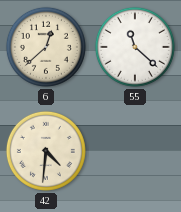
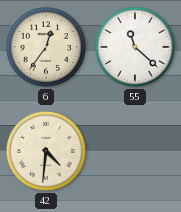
6: 12:38 -> 12:36
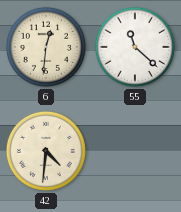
6: 12:36 -> 12:31
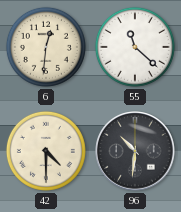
42: 4:31 -> 4:30
96: none -> 10:31
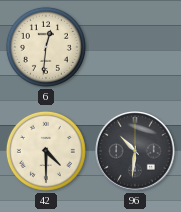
55: 11:22 -> none
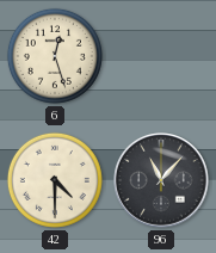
6: 12:31 -> 12:27
96: 10:31 -> 11:07
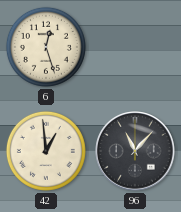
42: 4:30 -> 12:59
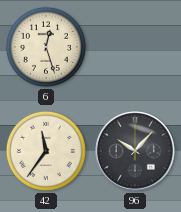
42: 12:59 -> 11:36
96: 11:07 -> 10:07
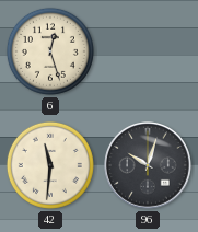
42: 11:36 -> 11:31
96: 10:07 -> 10:03
